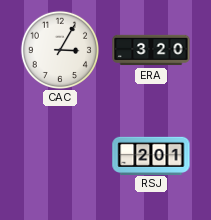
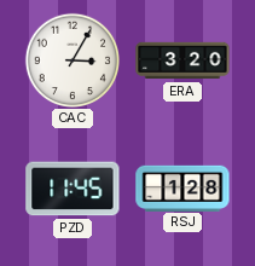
PZD: none -> 11:45
RSJ: 2:01 -> 1:28
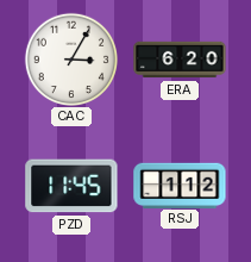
ERA: 3:20 -> 6:20
RSJ: 1:28 -> 1:12
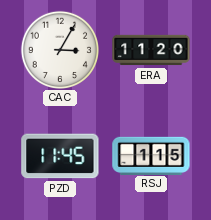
ERA: 6:20 -> 11:20
RSJ: 1:12 -> 1:15
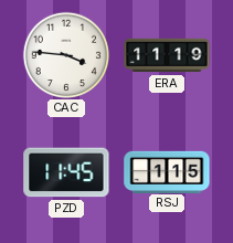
CAC: 3:05 -> 3:46
ERA: 11:20 -> 11:19
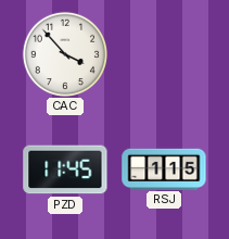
CAC: 3:46 -> 3:53
ERA: 11:19 -> none
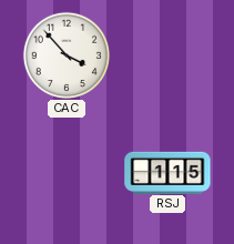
PZD: 11:45 -> none
